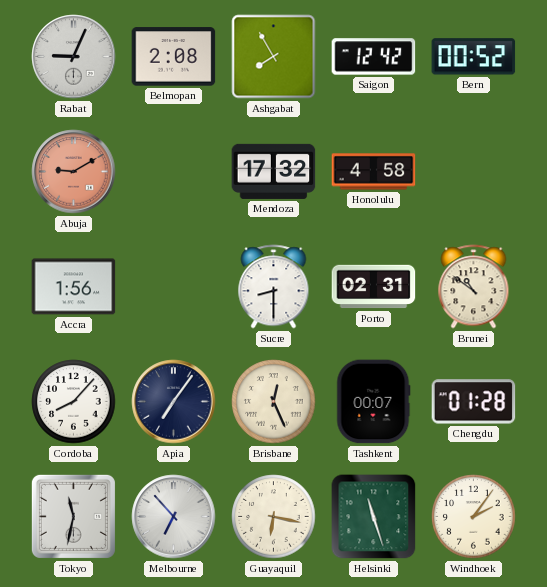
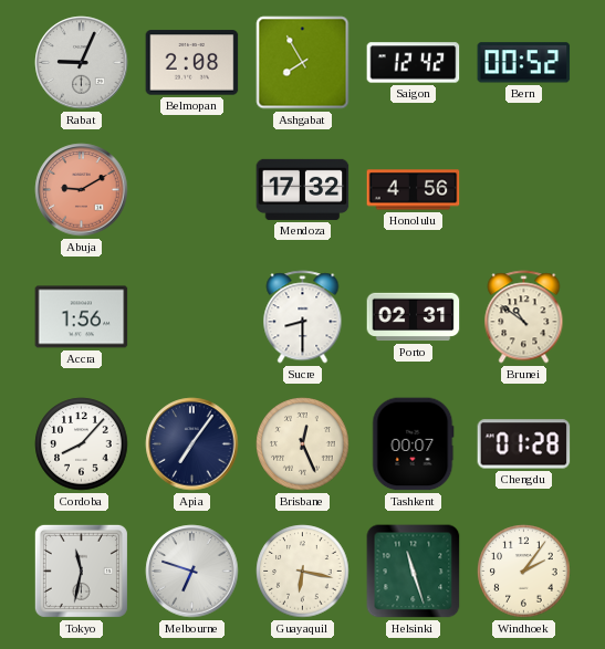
Honolulu: 4:58 -> 4:56
Melbourne: 6:53 -> 6:48
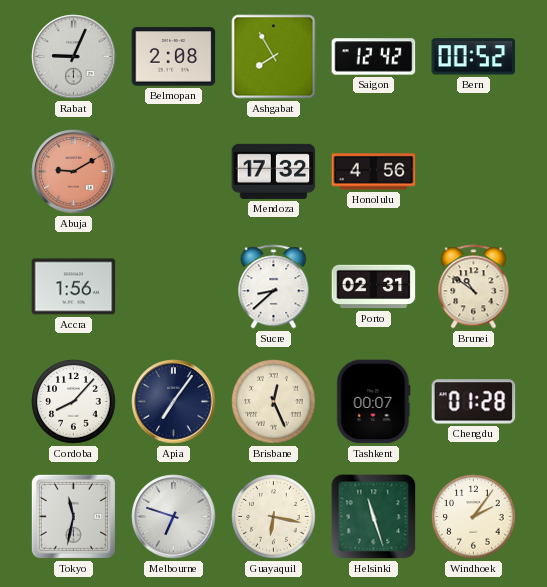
Sucre: 8:30 -> 8:38
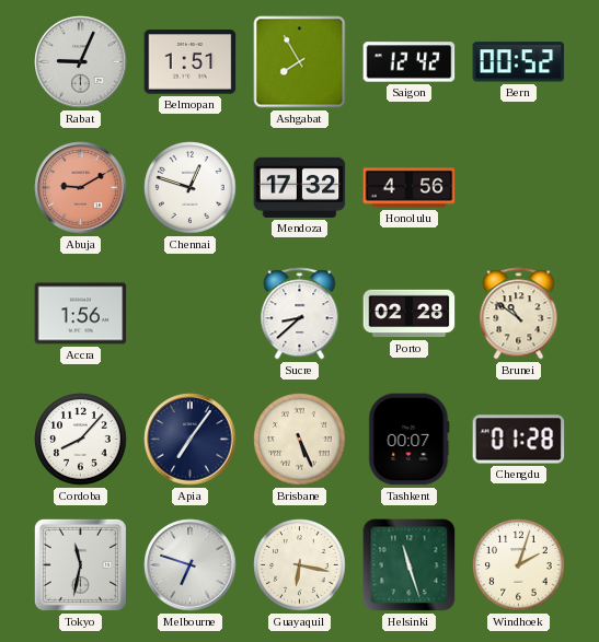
Belmopan: 2:08 -> 1:51
Chennai: none -> 12:48
Porto: 02:31 -> 02:28
Brisbane: 12:26 -> 5:26
Windhoek: 2:06 -> 2:03
